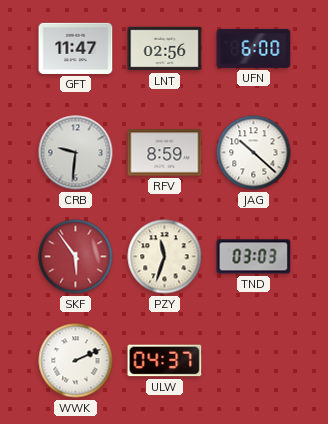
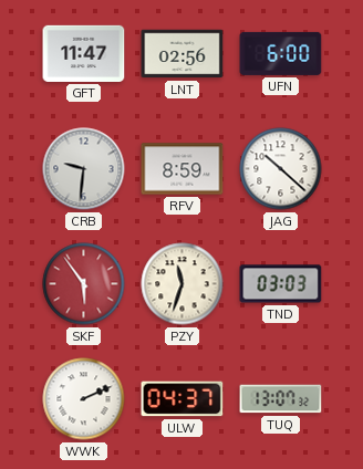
TUQ: none -> 13:07
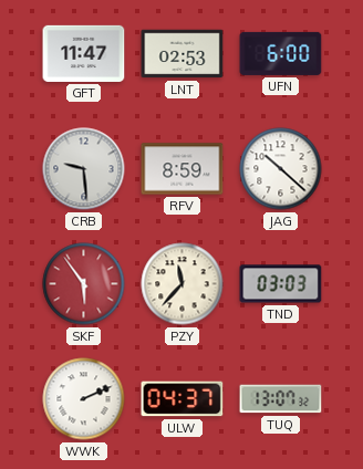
LNT: 02:56 -> 02:53
CRB: 9:31 -> 9:29
PZY: 11:33 -> 11:37
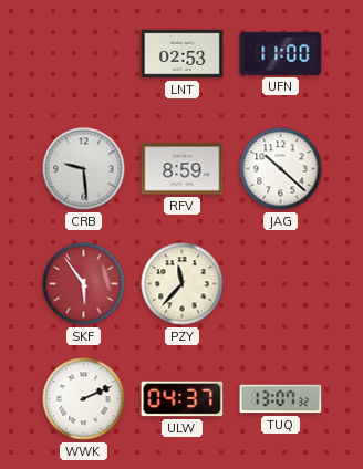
GFT: 11:47 -> none
UFN: 6:00 -> 11:00
TND: 03:03 -> none
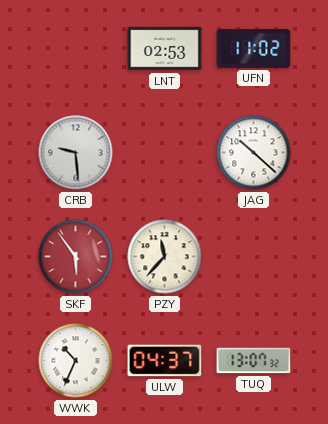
UFN: 11:00 -> 11:02
RFV: 8:59 -> none
WWK: 2:11 -> 10:34
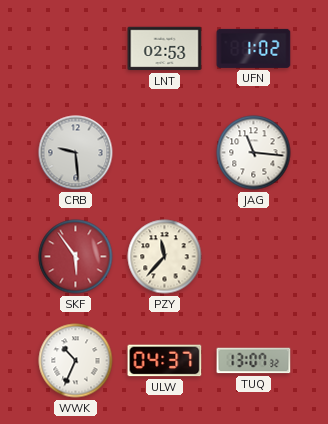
UFN: 11:02 -> 1:02
JAG: 10:22 -> 11:16
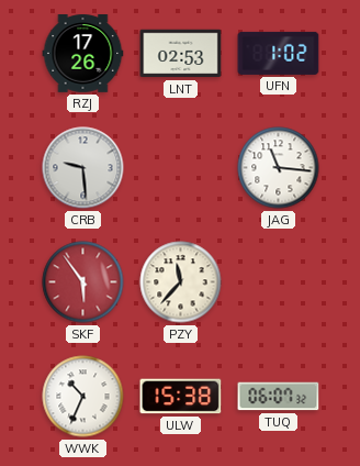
RZJ: none -> 17:26
ULW: 04:37 -> 15:38
TUQ: 13:07 -> 06:07
